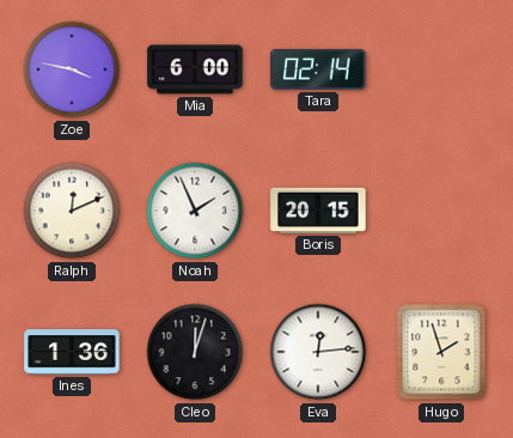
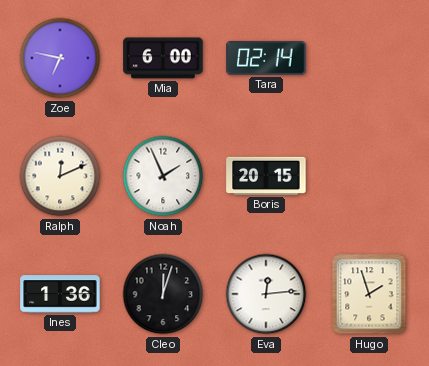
Zoe: 3:47 -> 6:47
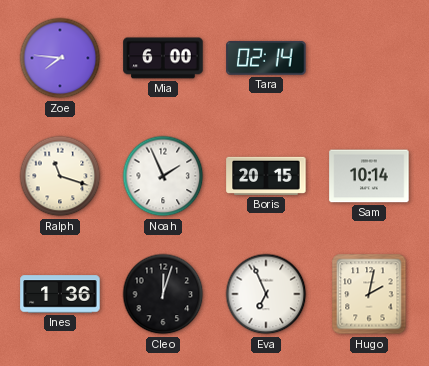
Zoe: 6:47 -> 7:46
Ralph: 12:11 -> 11:18
Sam: none -> 10:14
Eva: 12:14 -> 6:56
Hugo: 1:57 -> 2:02
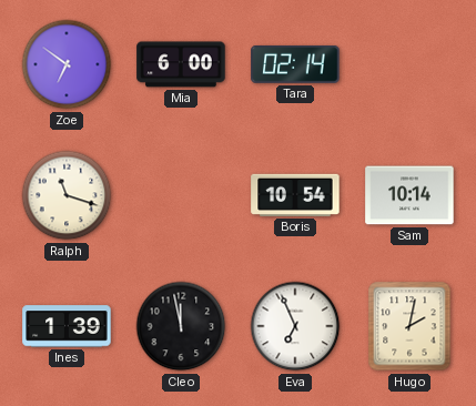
Zoe: 7:46 -> 6:51
Noah: 1:56 -> none
Boris: 20:15 -> 10:54
Ines: 1:36 -> 1:39
Cleo: 12:03 -> 11:58
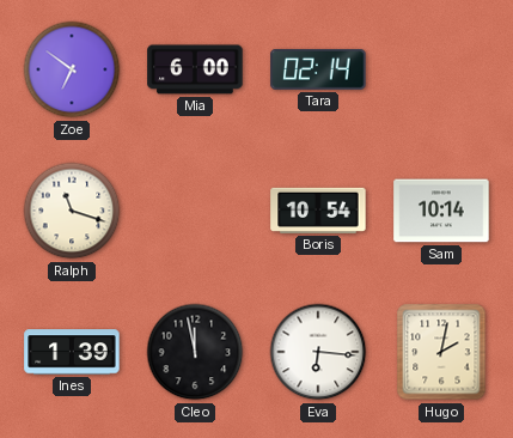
Eva: 6:56 -> 6:16
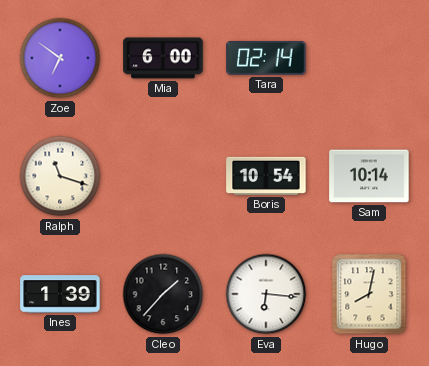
Cleo: 11:58 -> 1:37
Hugo: 2:02 -> 8:02
